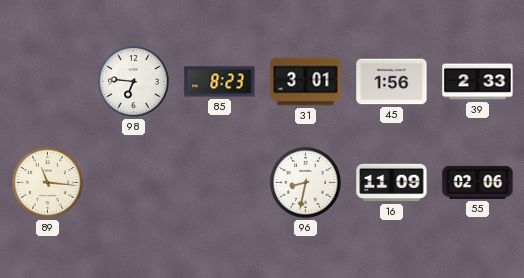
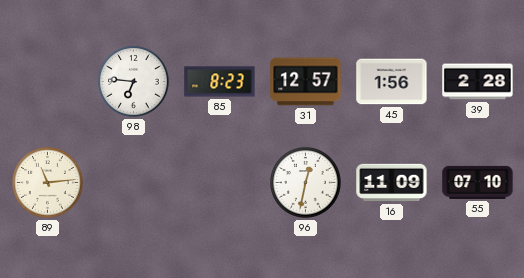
31: 3:01 -> 12:57
39: 2:33 -> 2:28
89: 11:16 -> 11:14
96: 8:32 -> 12:32
55: 02:06 -> 07:10
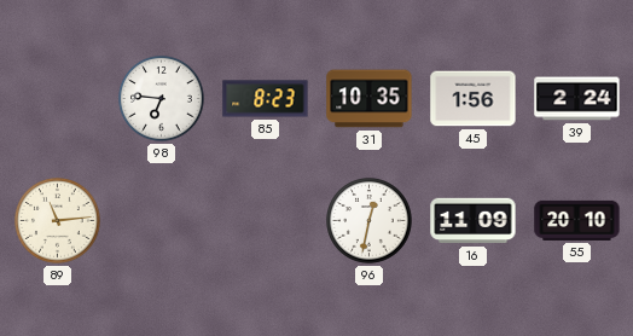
31: 12:57 -> 10:35
39: 2:28 -> 2:24
55: 07:10 -> 20:10
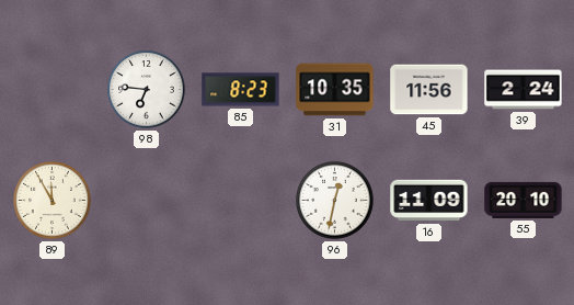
45: 1:56 -> 11:56
89: 11:14 -> 11:55
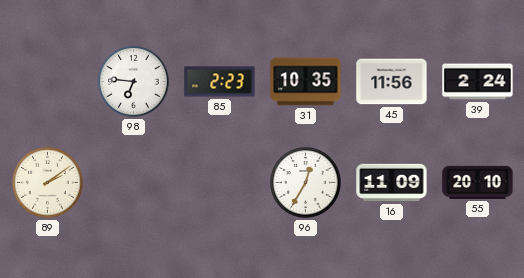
85: 8:23 -> 2:23
89: 11:55 -> 2:09
96: 12:32 -> 12:35
